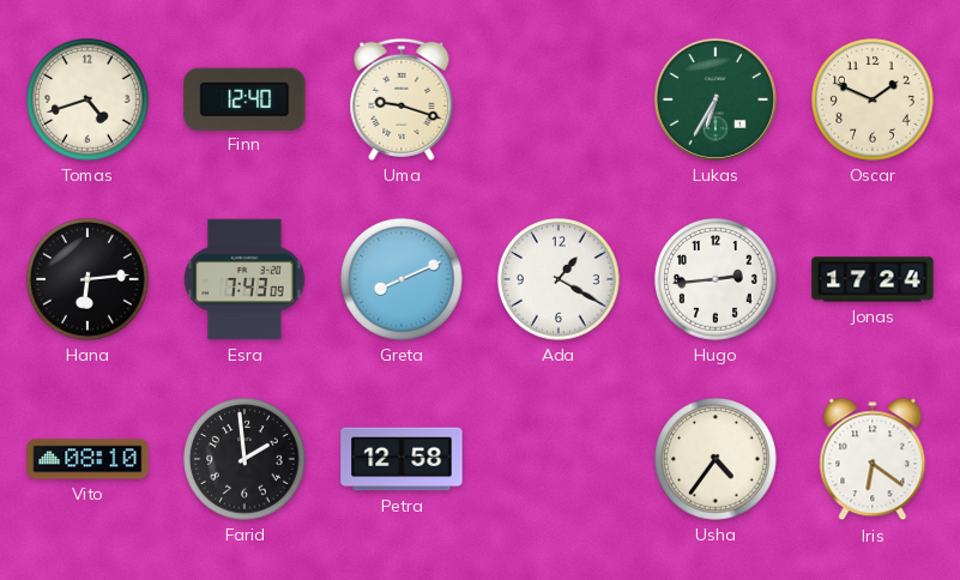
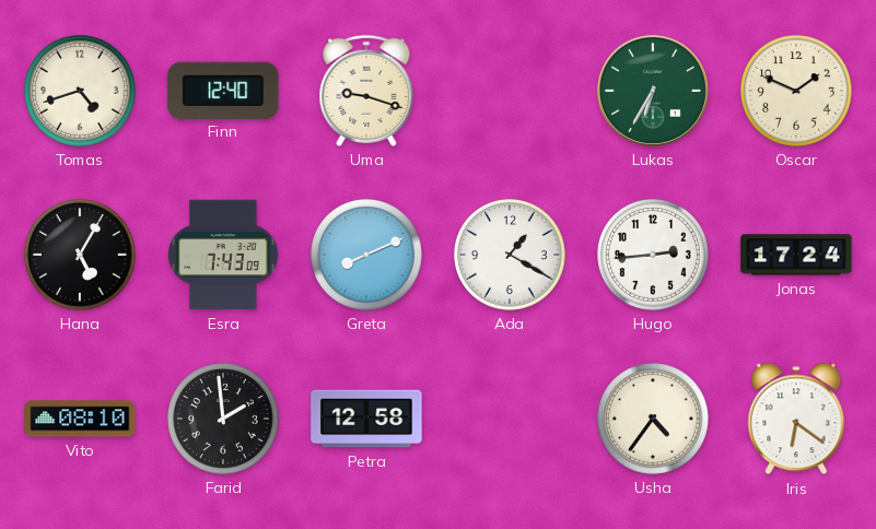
Hana: 6:14 -> 5:05
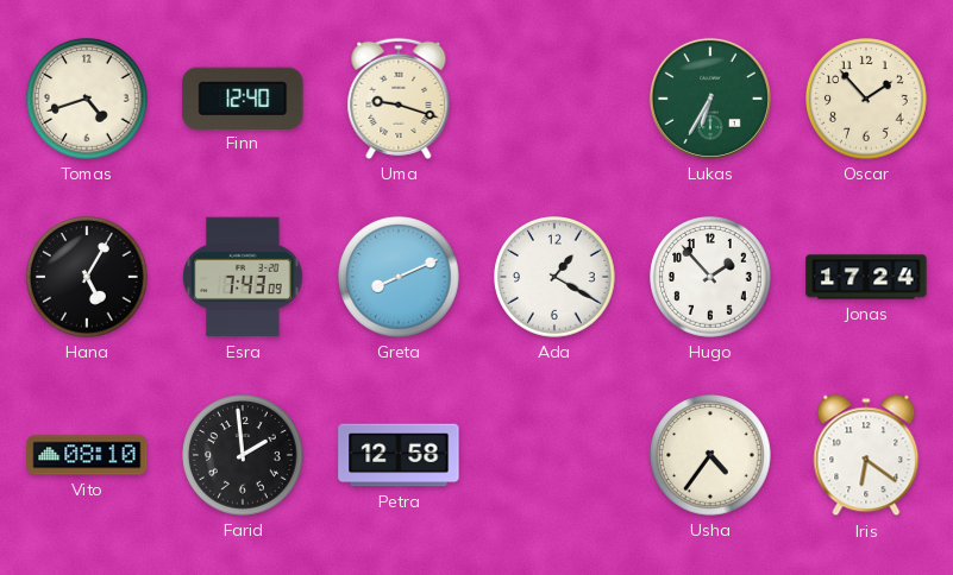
Oscar: 1:49 -> 1:53
Hugo: 2:44 -> 1:53
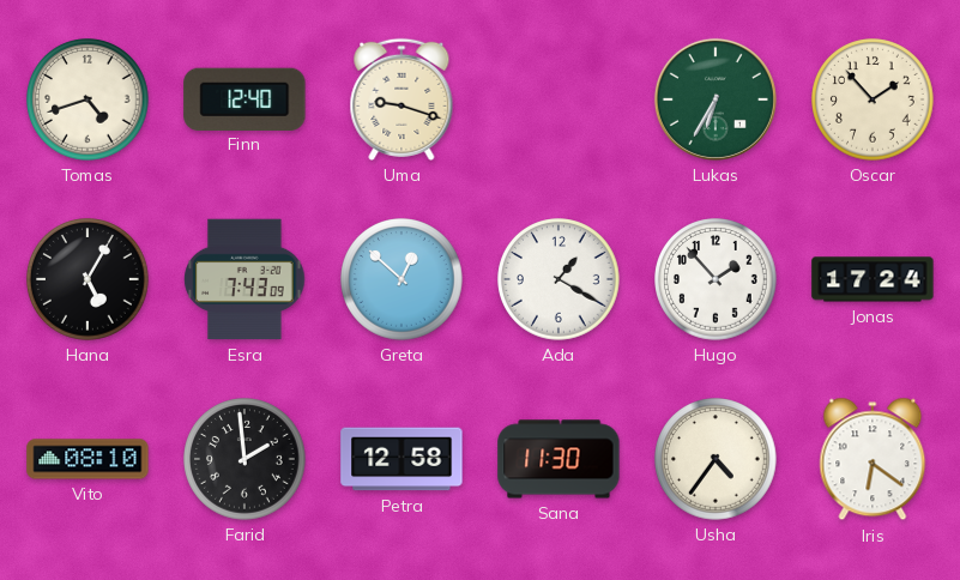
Greta: 8:11 -> 12:52
Sana: none -> 11:30
